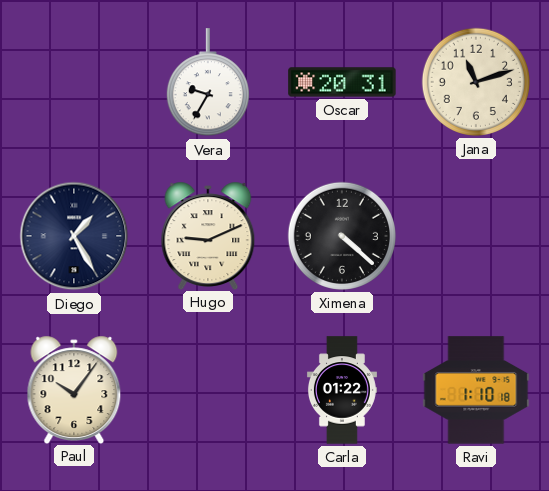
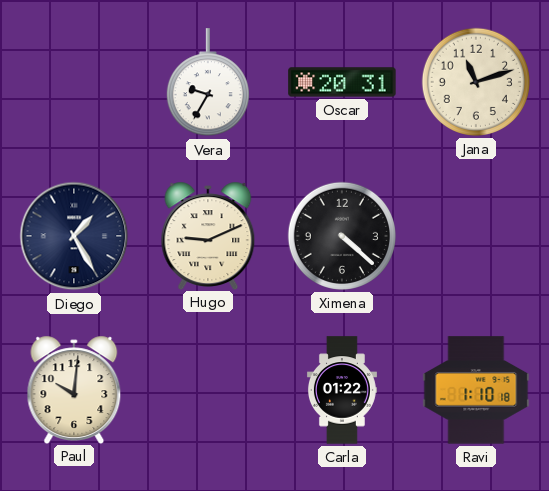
Paul: 10:06 -> 10:01
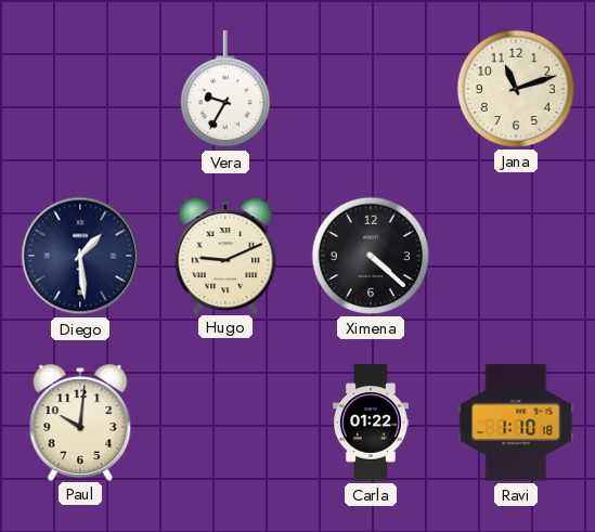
Oscar: 20:31 -> none
Diego: 1:25 -> 1:29
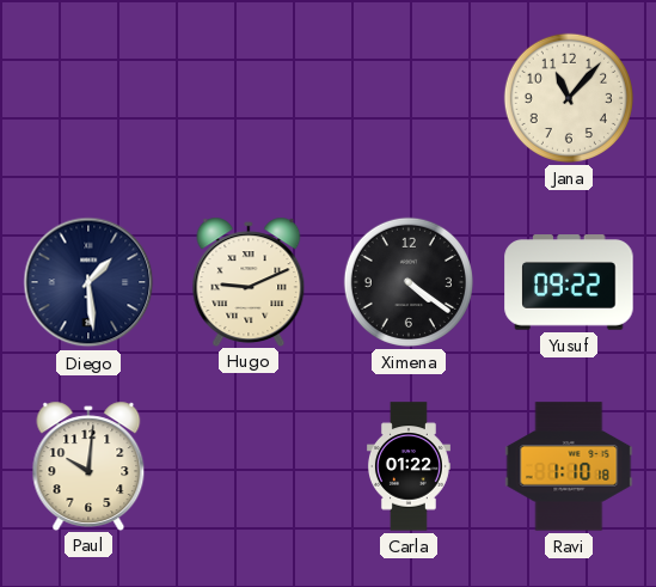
Vera: 9:35 -> none
Jana: 11:12 -> 11:07
Ximena: 4:22 -> 4:21
Yusuf: none -> 09:22
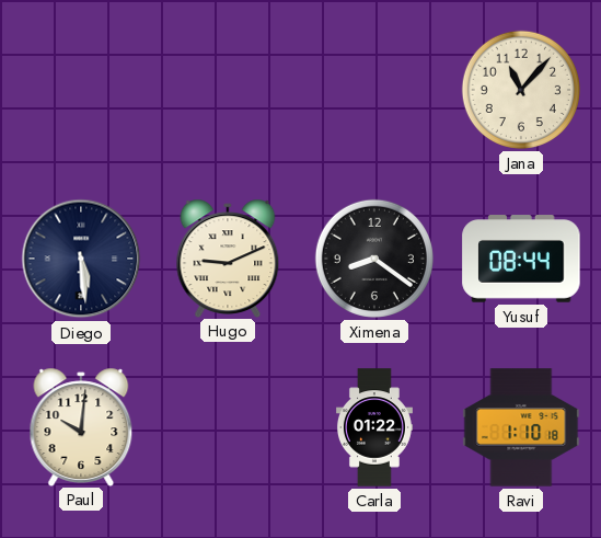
Diego: 1:29 -> 5:29
Ximena: 4:21 -> 8:21
Yusuf: 09:22 -> 08:44
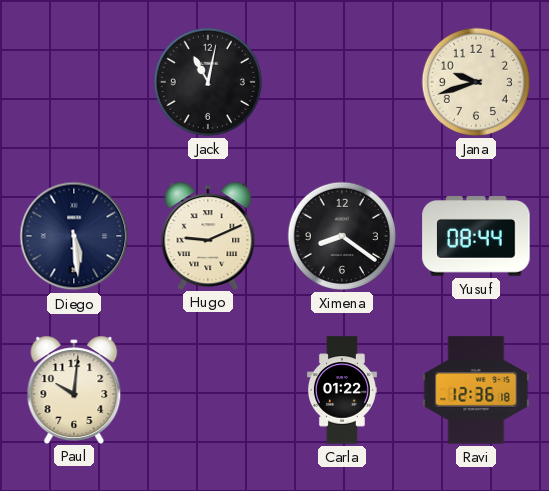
Jack: none -> 11:02
Jana: 11:07 -> 9:42
Ravi: 1:10 -> 12:36
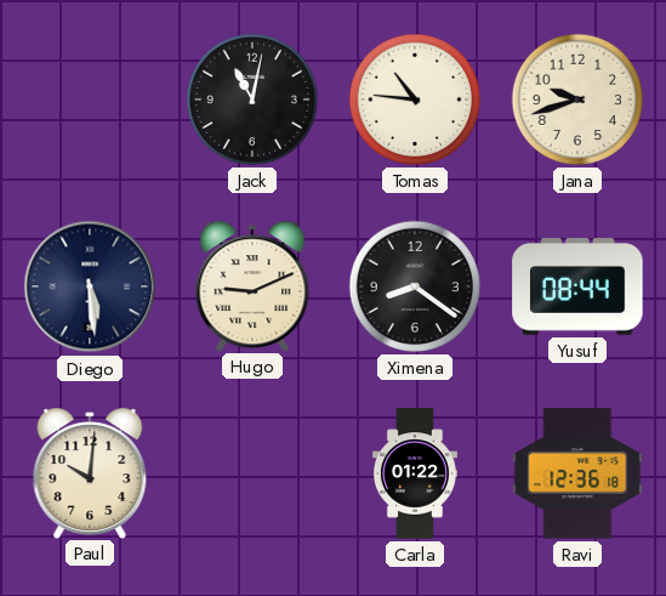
Tomas: none -> 10:46
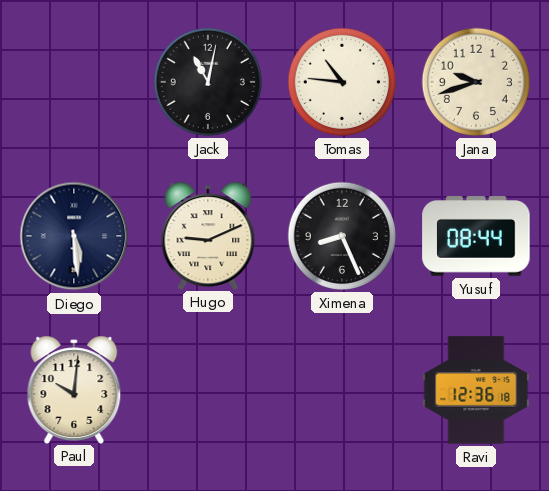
Ximena: 8:21 -> 8:26
Carla: 01:22 -> none
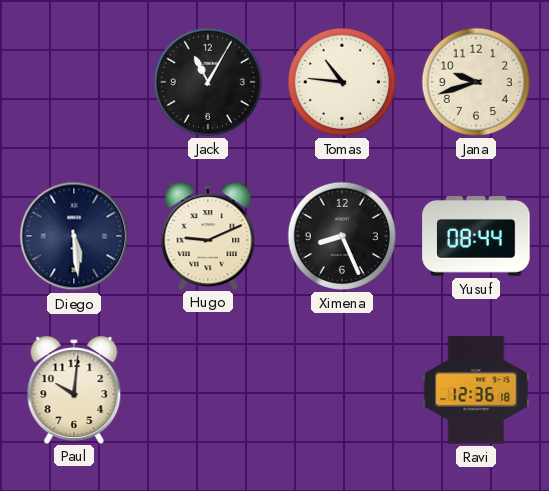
Jack: 11:02 -> 11:05
